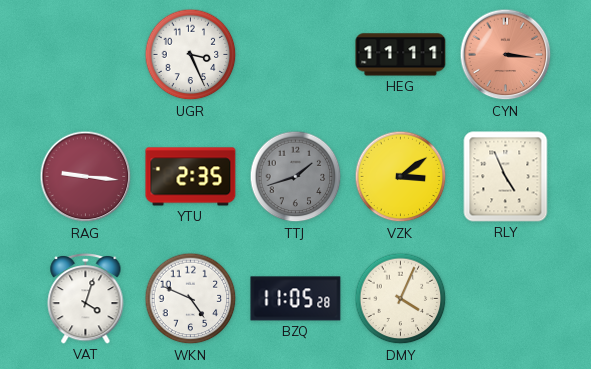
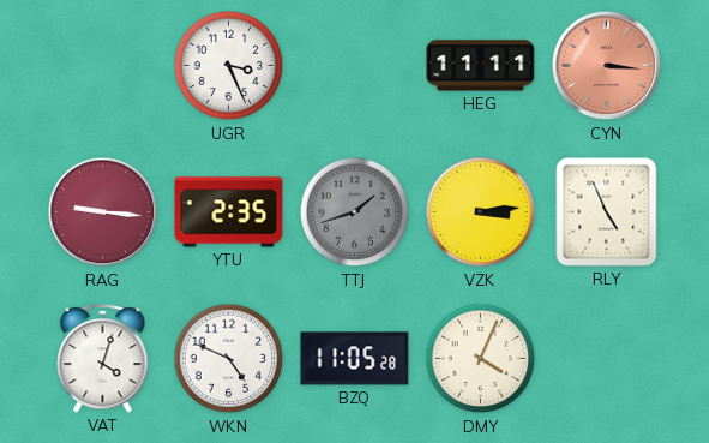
VZK: 3:09 -> 3:14
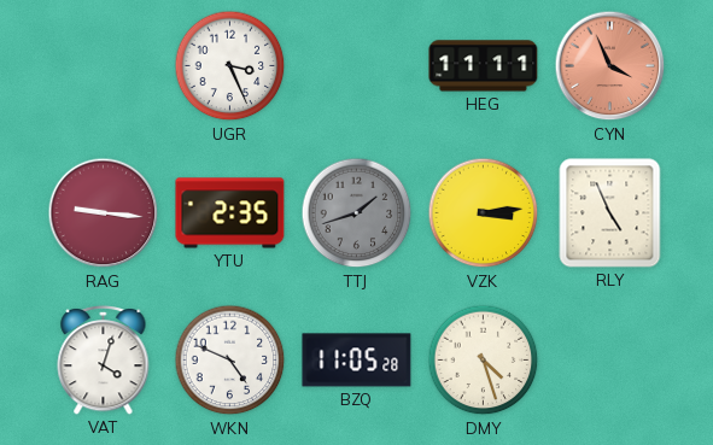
CYN: 3:16 -> 3:56
DMY: 4:04 -> 4:27
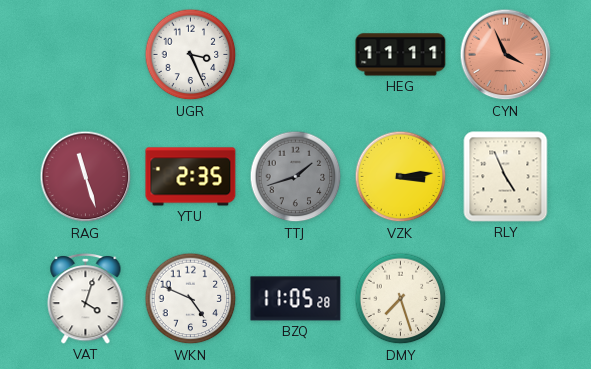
RAG: 9:16 -> 11:27
DMY: 4:27 -> 7:27
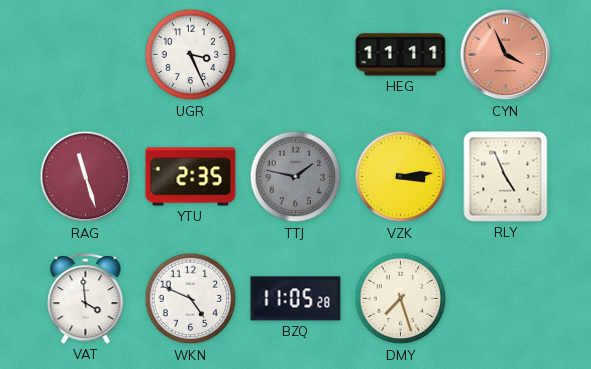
TTJ: 1:42 -> 1:47
VAT: 4:03 -> 3:59
